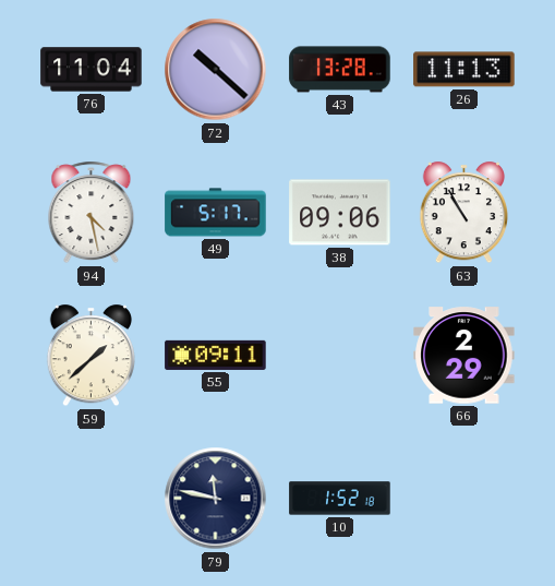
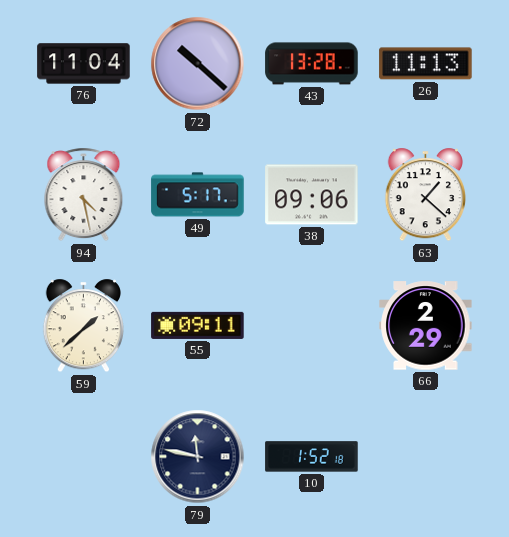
63: 10:55 -> 1:22
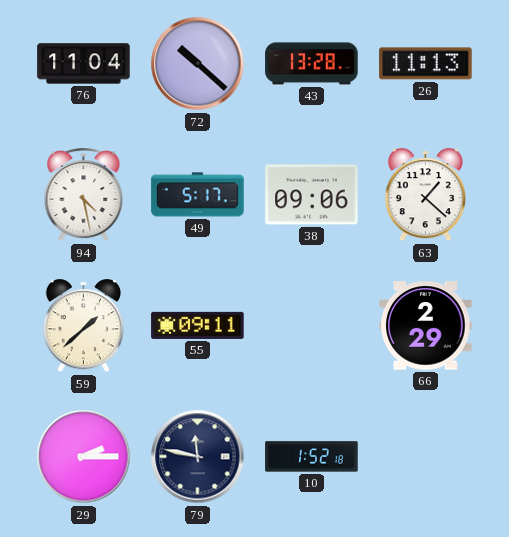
29: none -> 2:15
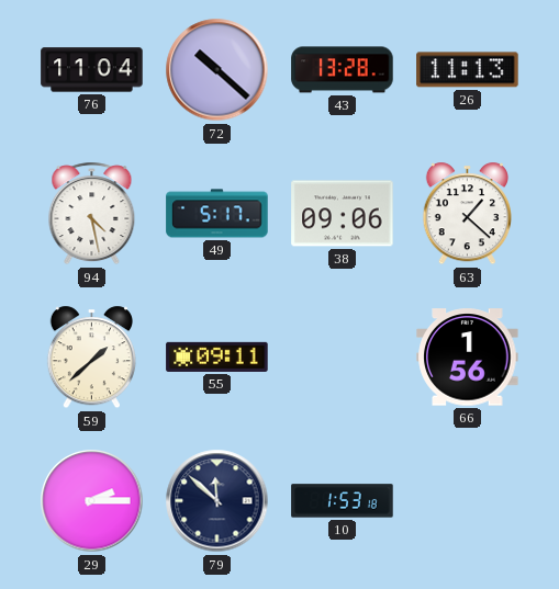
66: 2:29 -> 1:56
79: 11:47 -> 11:52
10: 1:52 -> 1:53
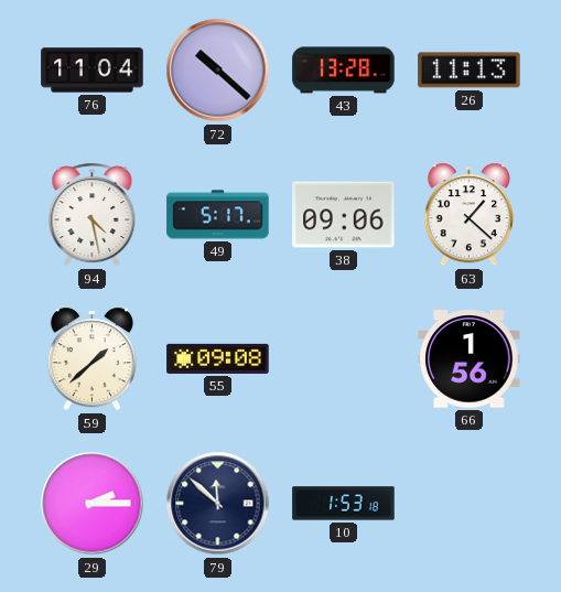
55: 09:11 -> 09:08
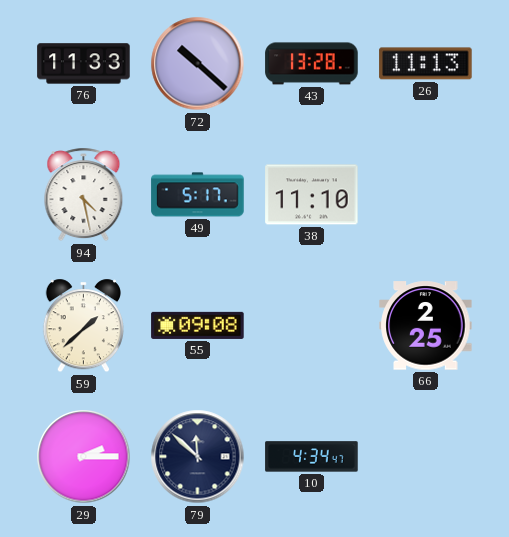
76: 11:04 -> 11:33
38: 09:06 -> 11:10
63: 1:22 -> none
66: 1:56 -> 2:25
10: 1:53 -> 4:34
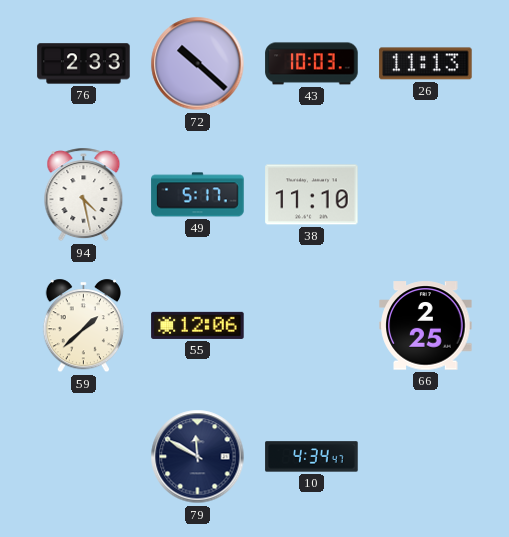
76: 11:33 -> 2:33
43: 13:28 -> 10:03
55: 09:08 -> 12:06
29: 2:15 -> none
79: 11:52 -> 11:50
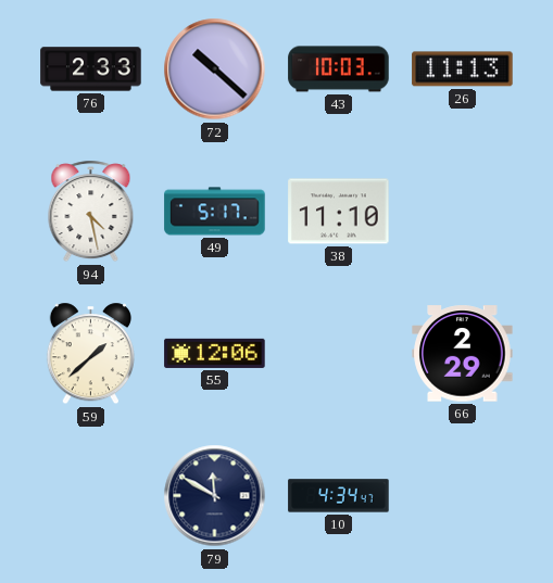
66: 2:25 -> 2:29
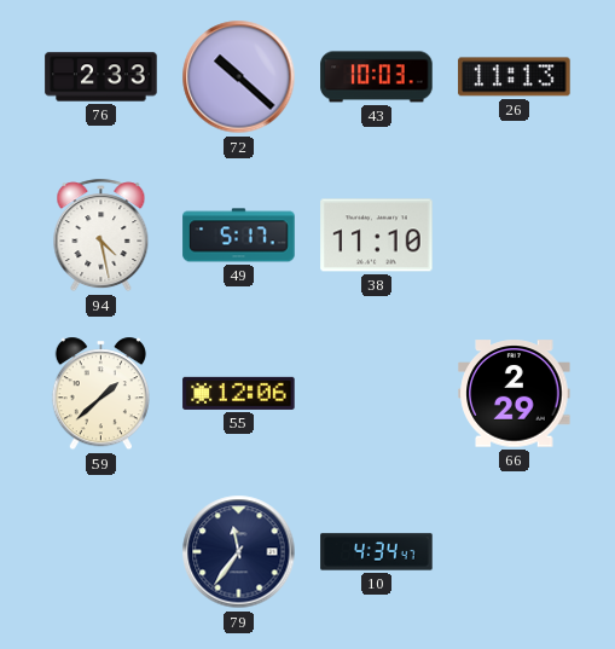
79: 11:50 -> 11:36
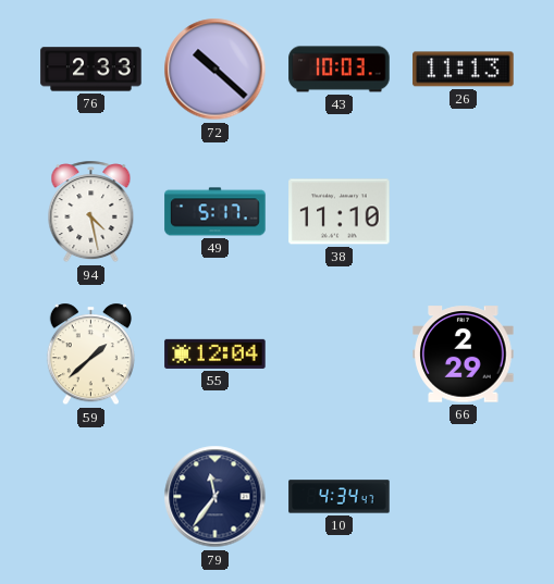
55: 12:06 -> 12:04
